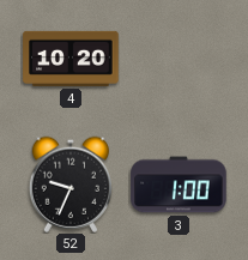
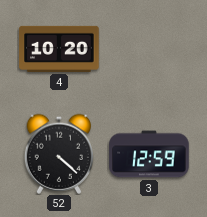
52: 9:34 -> 4:22
3: 1:00 -> 12:59
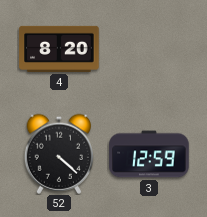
4: 10:20 -> 8:20
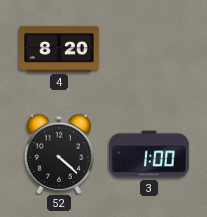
3: 12:59 -> 1:00
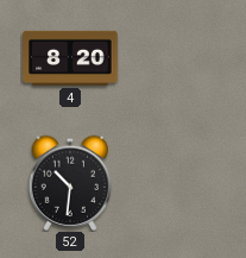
52: 4:22 -> 10:31
3: 1:00 -> none
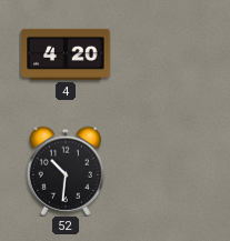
4: 8:20 -> 4:20
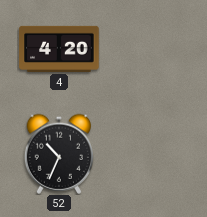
52: 10:31 -> 10:34
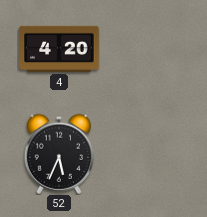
52: 10:34 -> 5:34
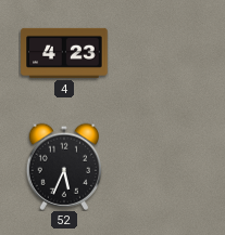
4: 4:20 -> 4:23
